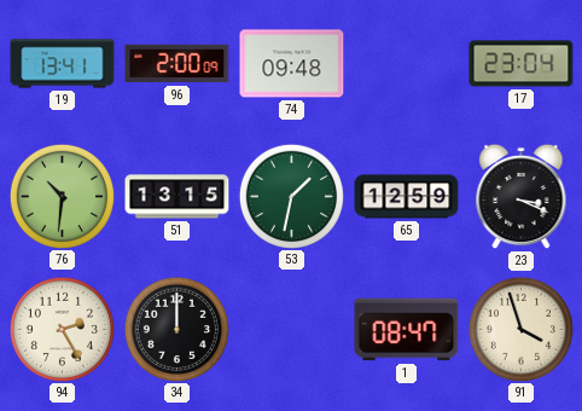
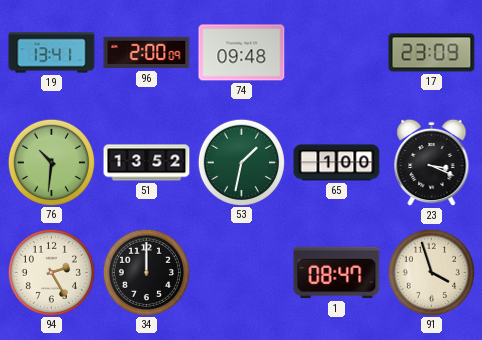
17: 23:04 -> 23:09
51: 13:15 -> 13:52
65: 12:59 -> 1:00
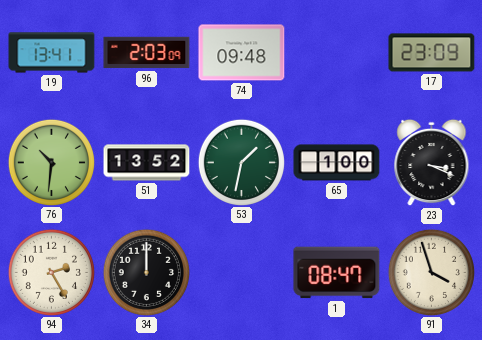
96: 2:00 -> 2:03
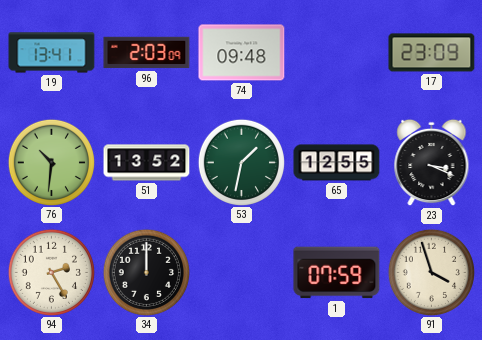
65: 1:00 -> 12:55
1: 08:47 -> 07:59
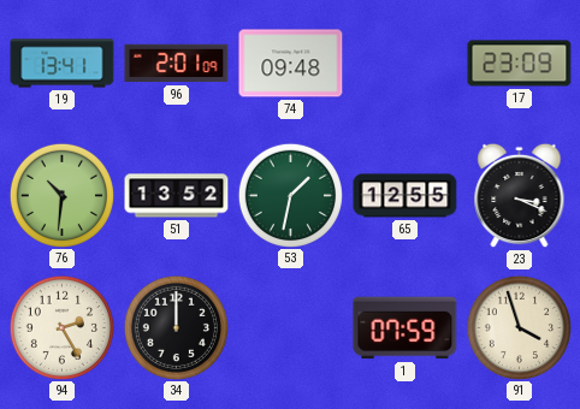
96: 2:03 -> 2:01
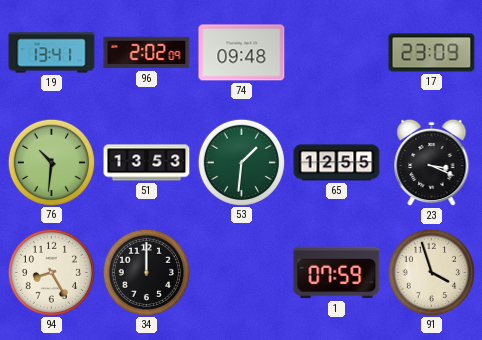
96: 2:01 -> 2:02
51: 13:52 -> 13:53
53: 1:32 -> 1:31
94: 2:25 -> 8:25
